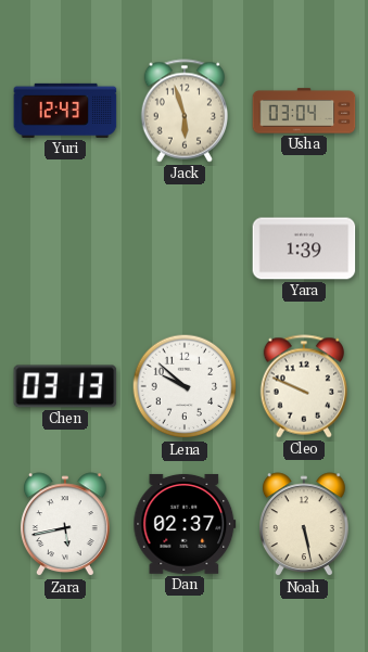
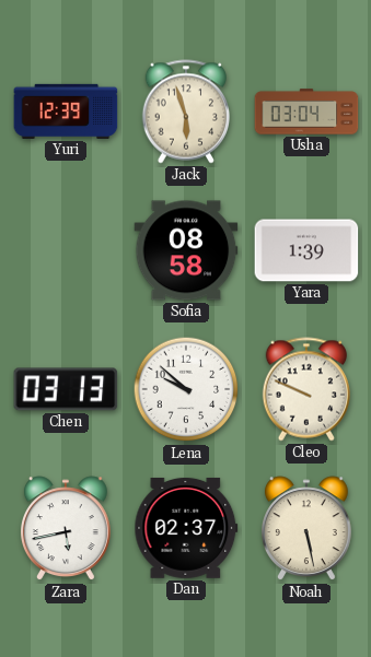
Yuri: 12:43 -> 12:39
Sofia: none -> 08:58
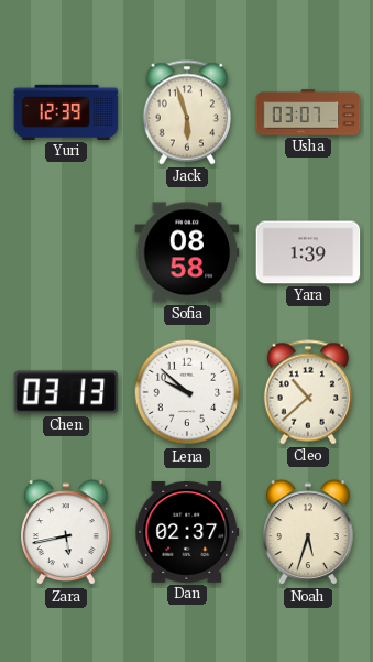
Usha: 03:04 -> 03:07
Cleo: 9:49 -> 10:38
Noah: 5:28 -> 5:33
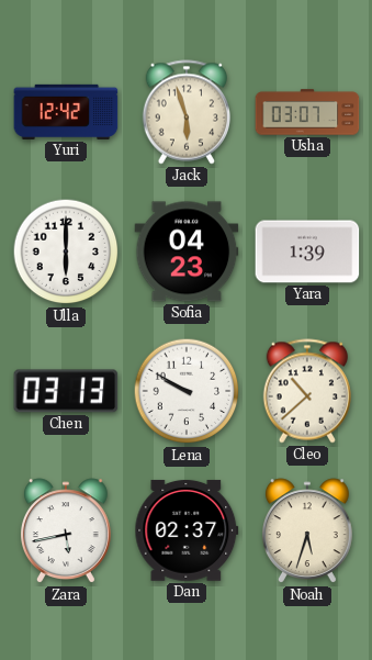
Yuri: 12:39 -> 12:42
Ulla: none -> 6:00
Sofia: 08:58 -> 04:23
Lena: 9:52 -> 9:50
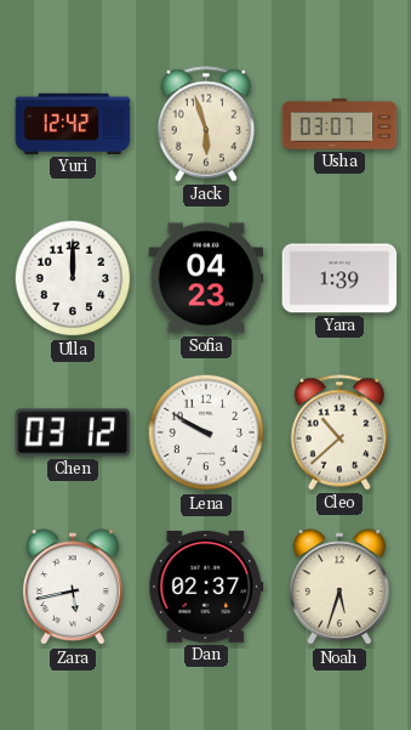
Ulla: 6:00 -> 12:00
Chen: 03:13 -> 03:12
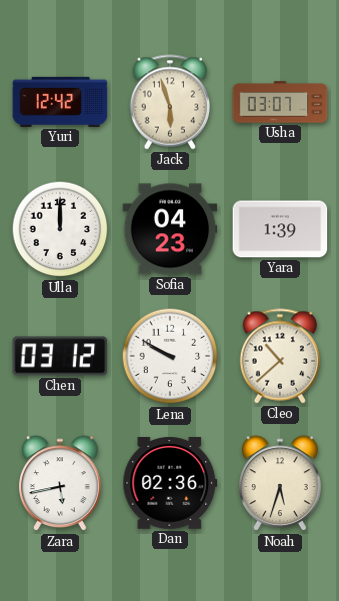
Dan: 02:37 -> 02:36
